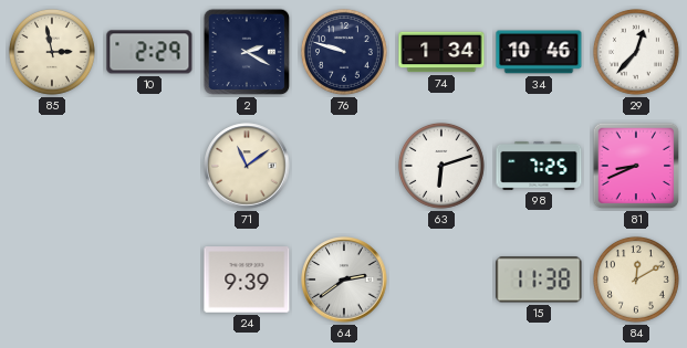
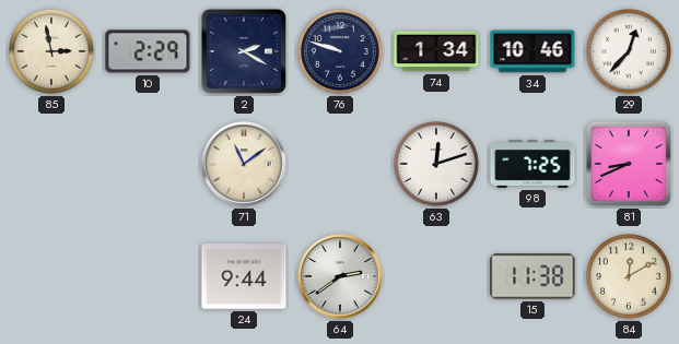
63: 6:12 -> 12:12
24: 9:39 -> 9:44
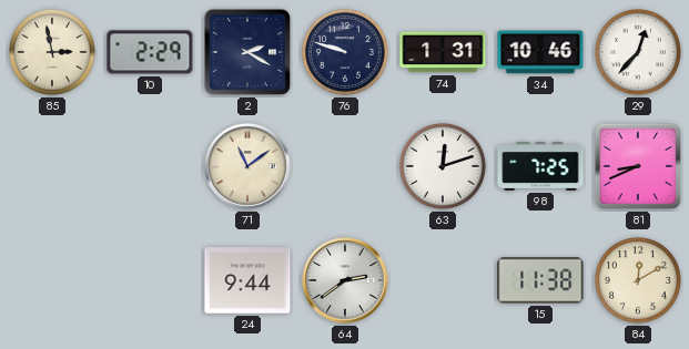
74: 1:34 -> 1:31
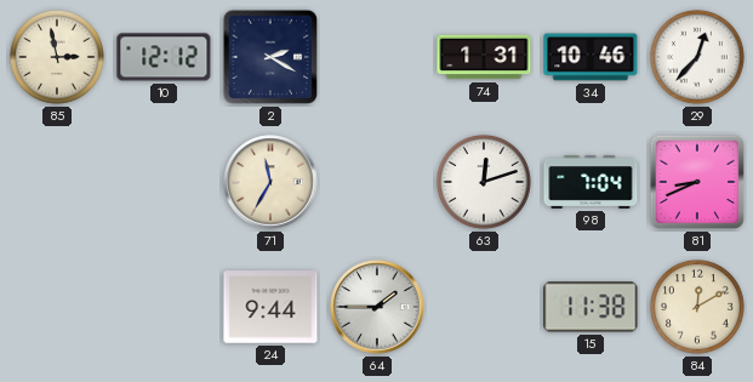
10: 2:29 -> 12:12
76: 9:48 -> none
71: 11:09 -> 11:35
98: 7:25 -> 7:04
64: 2:39 -> 1:45
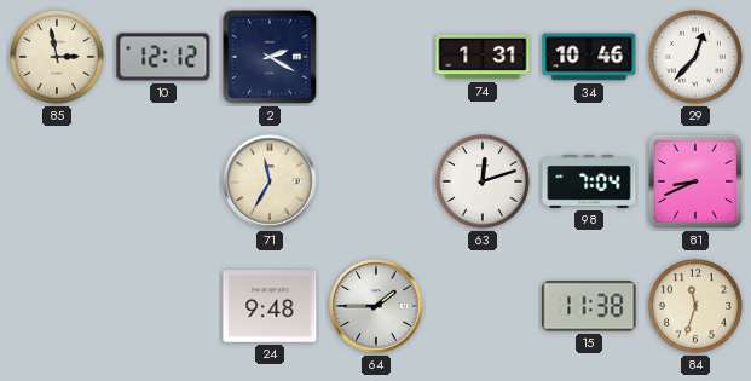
24: 9:44 -> 9:48
84: 12:10 -> 11:33
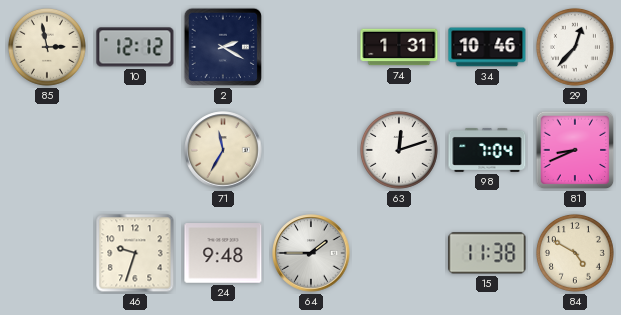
46: none -> 9:33
84: 11:33 -> 4:50
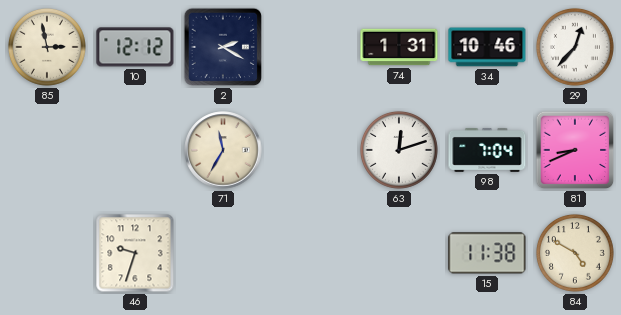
24: 9:48 -> none
64: 1:45 -> none
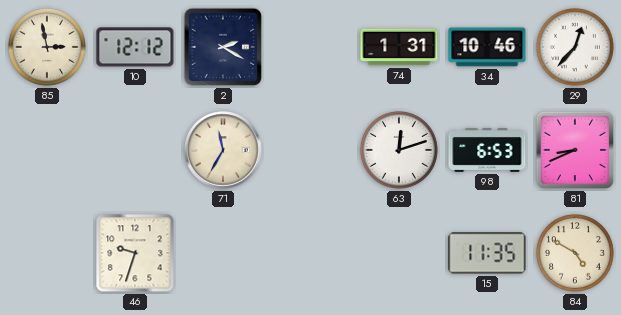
98: 7:04 -> 6:53
15: 11:38 -> 11:35
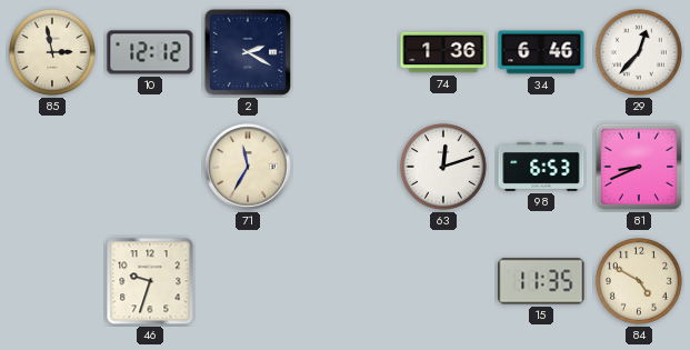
74: 1:31 -> 1:36
34: 10:46 -> 6:46
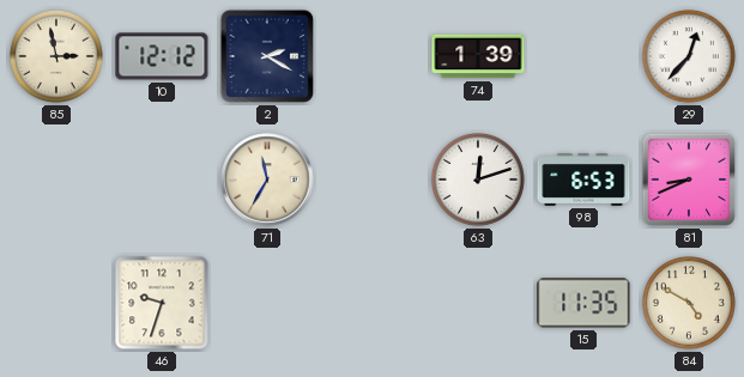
74: 1:36 -> 1:39
34: 6:46 -> none
